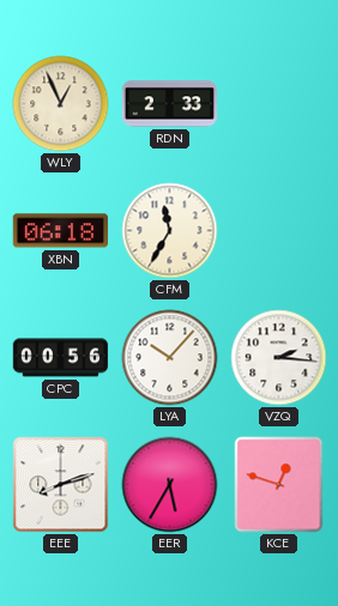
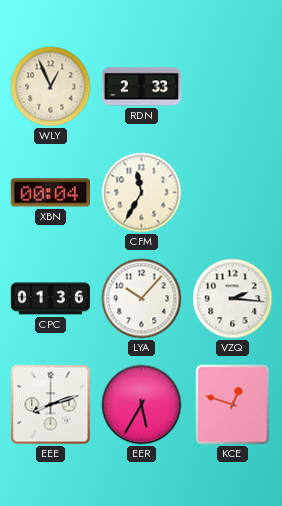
XBN: 06:18 -> 00:04
CPC: 00:56 -> 01:36
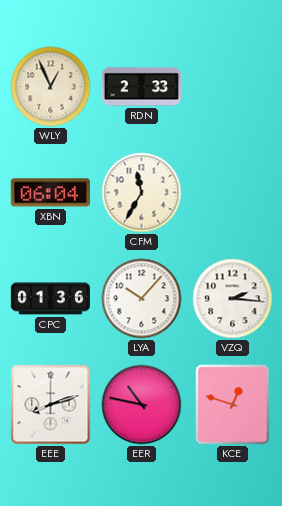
XBN: 00:04 -> 06:04
EER: 5:35 -> 10:47
